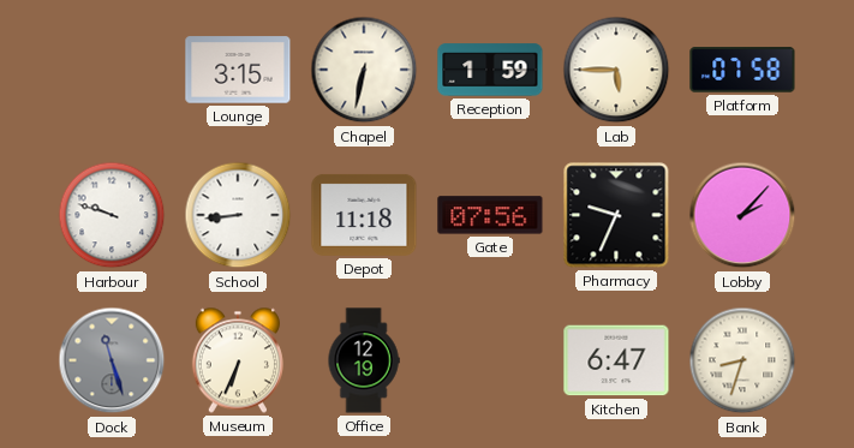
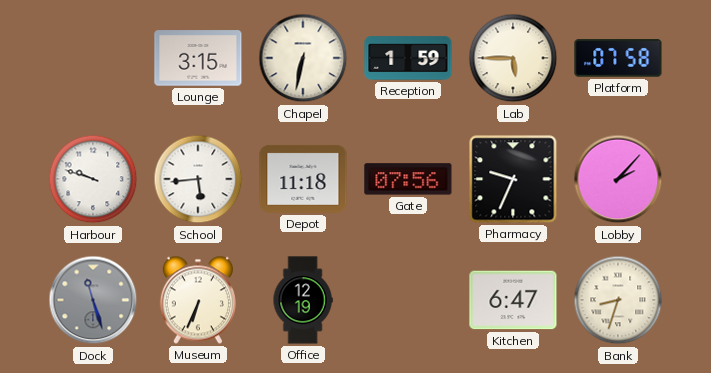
School: 8:44 -> 5:44
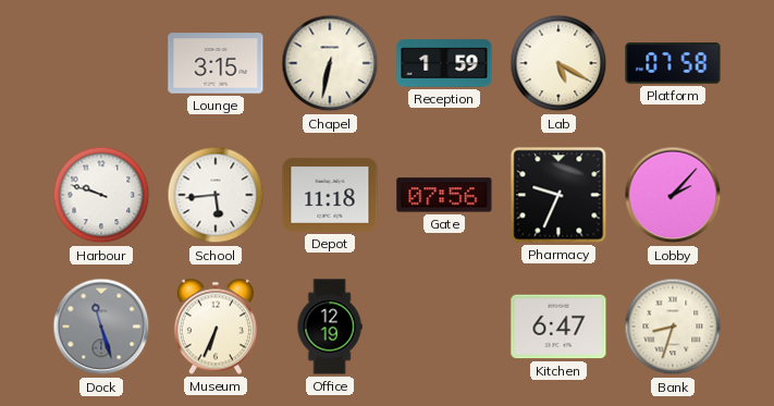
Lab: 5:45 -> 5:20
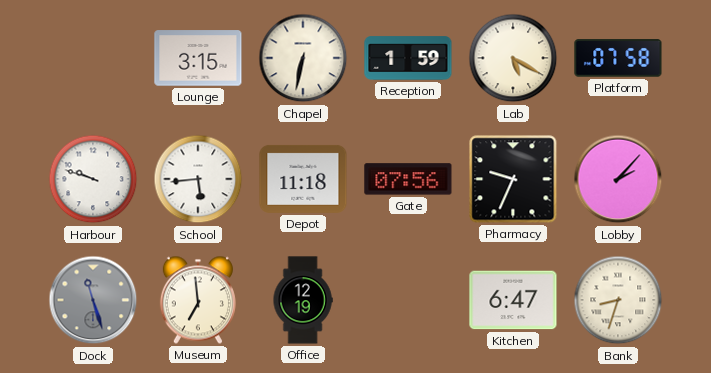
Museum: 6:34 -> 6:59
